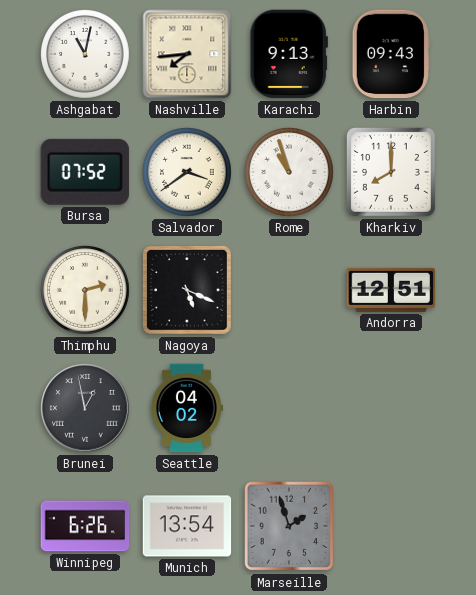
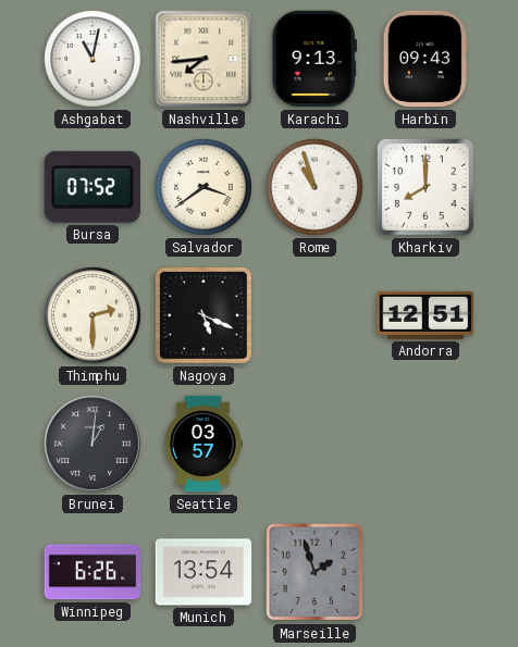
Brunei: 12:58 -> 1:01
Seattle: 04:02 -> 03:57
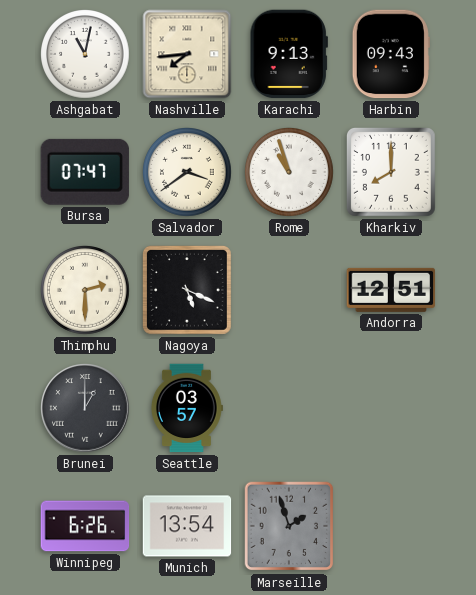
Bursa: 07:52 -> 07:47
Brunei: 1:01 -> 1:00
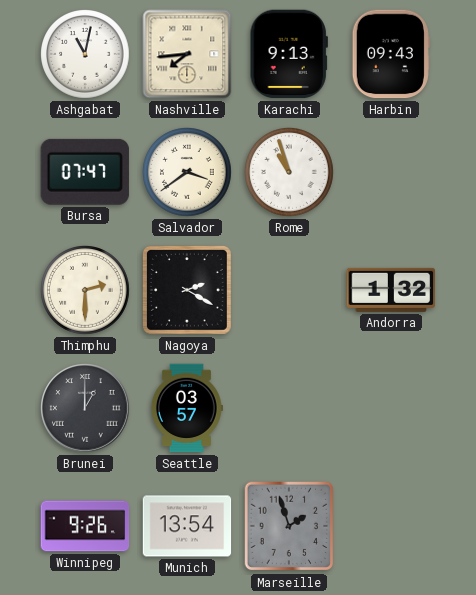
Kharkiv: 8:00 -> none
Nagoya: 5:19 -> 2:20
Andorra: 12:51 -> 1:32
Winnipeg: 6:26 -> 9:26
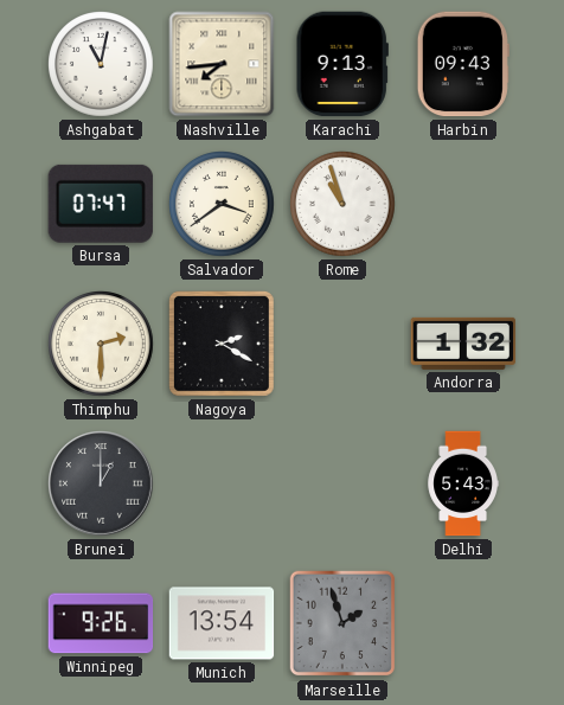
Seattle: 03:57 -> none
Delhi: none -> 5:43
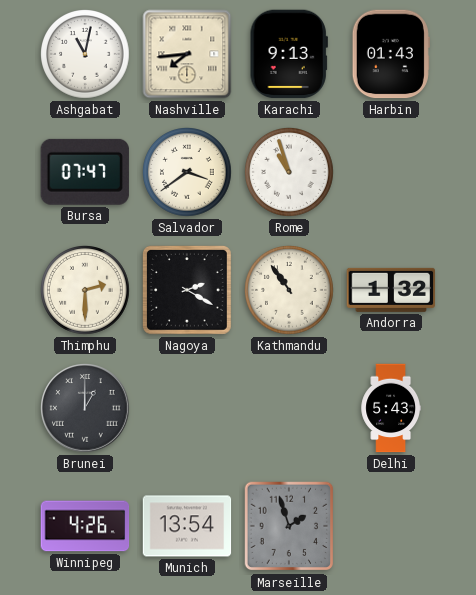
Harbin: 09:43 -> 01:43
Kathmandu: none -> 10:54
Winnipeg: 9:26 -> 4:26
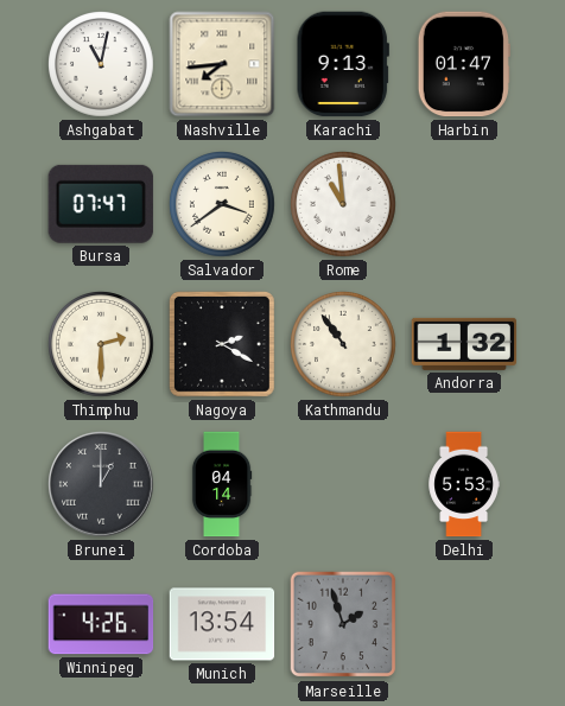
Harbin: 01:43 -> 01:47
Rome: 10:57 -> 10:59
Cordoba: none -> 04:14
Delhi: 5:43 -> 5:53
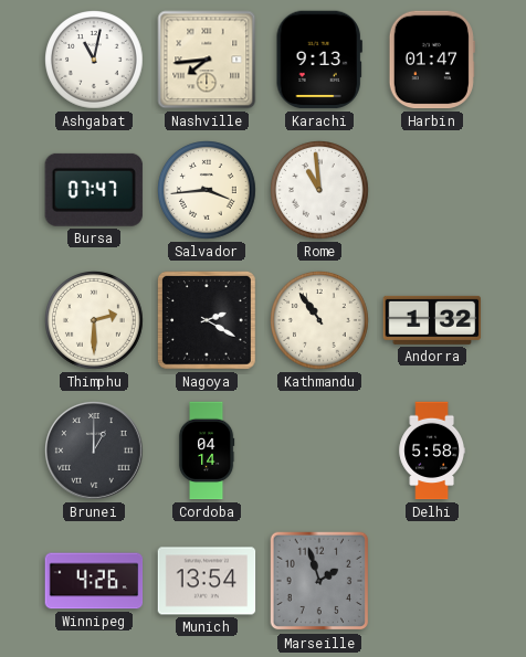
Salvador: 3:39 -> 3:44
Delhi: 5:53 -> 5:58
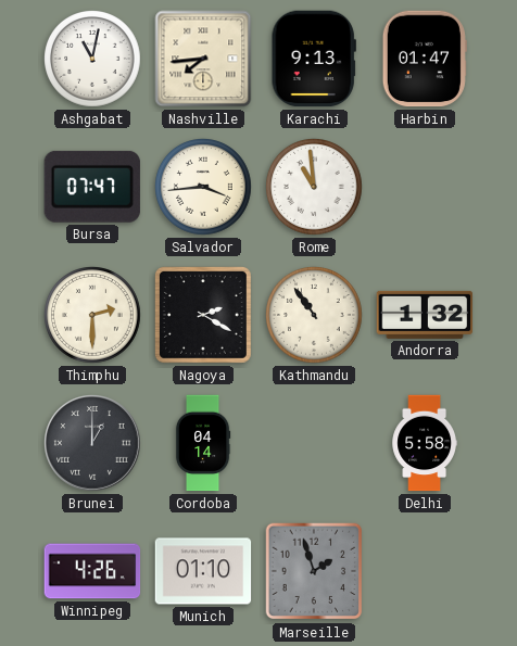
Munich: 13:54 -> 01:10
